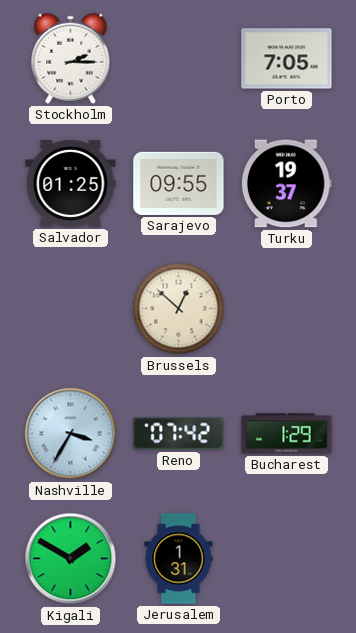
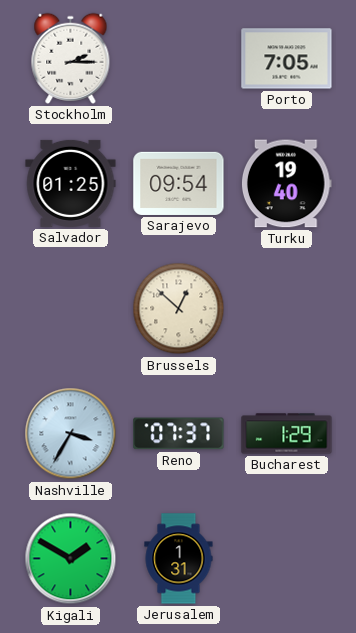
Sarajevo: 09:55 -> 09:54
Turku: 19:37 -> 19:40
Reno: 07:42 -> 07:37
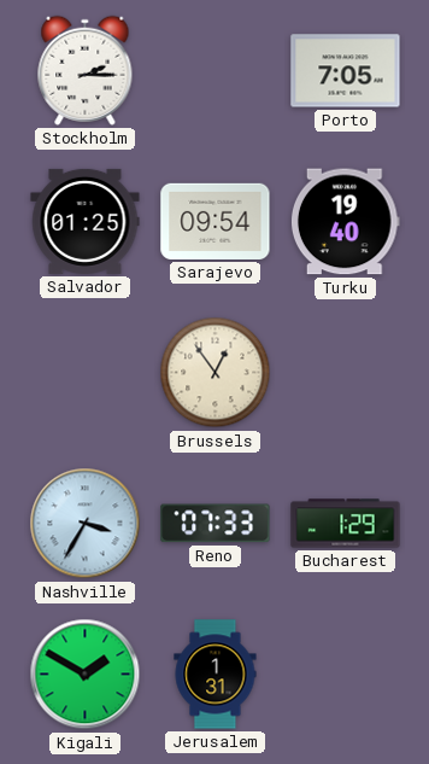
Brussels: 12:52 -> 12:54
Reno: 07:37 -> 07:33
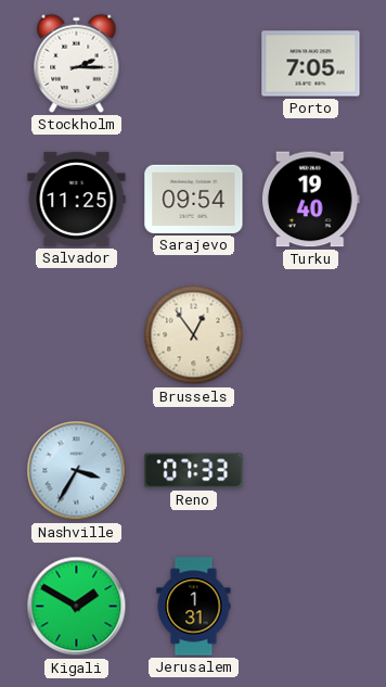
Salvador: 01:25 -> 11:25
Bucharest: 1:29 -> none
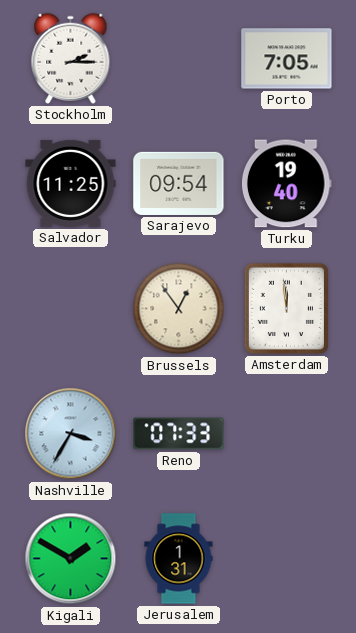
Amsterdam: none -> 11:59
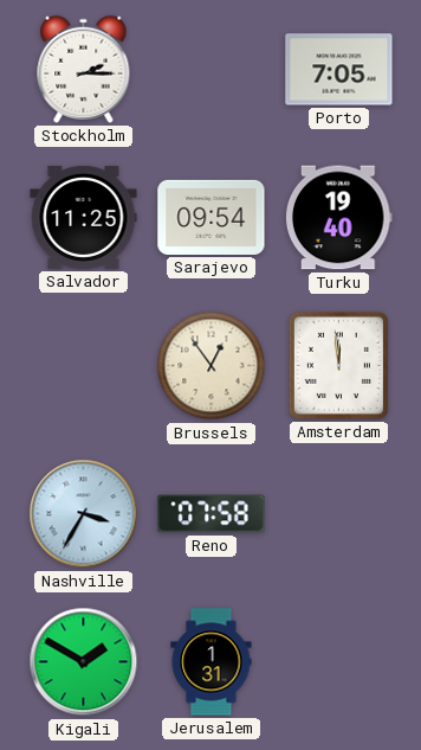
Reno: 07:33 -> 07:58
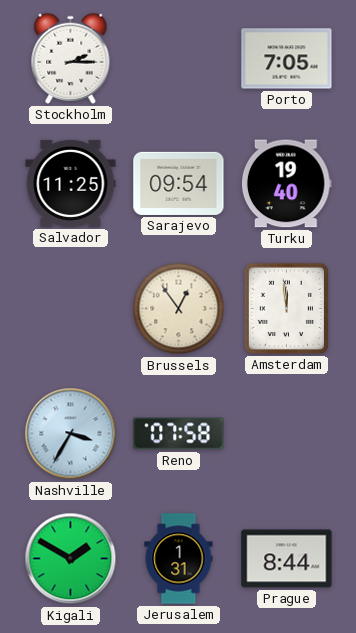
Prague: none -> 8:44
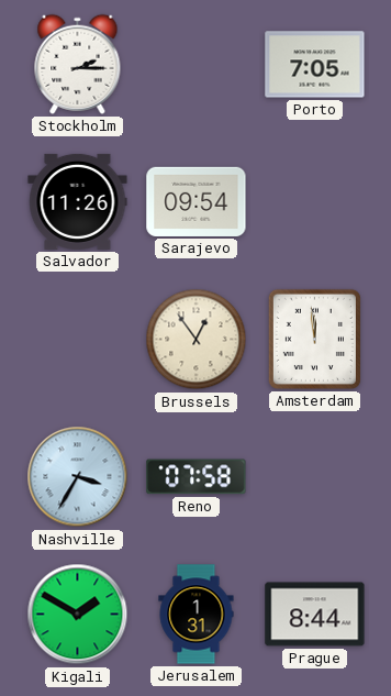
Salvador: 11:25 -> 11:26
Turku: 19:40 -> none
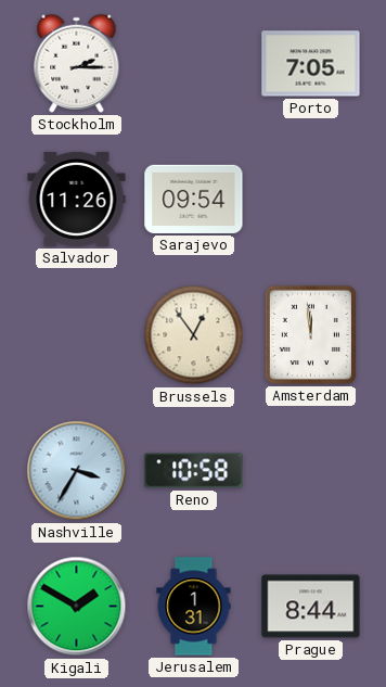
Reno: 07:58 -> 10:58
